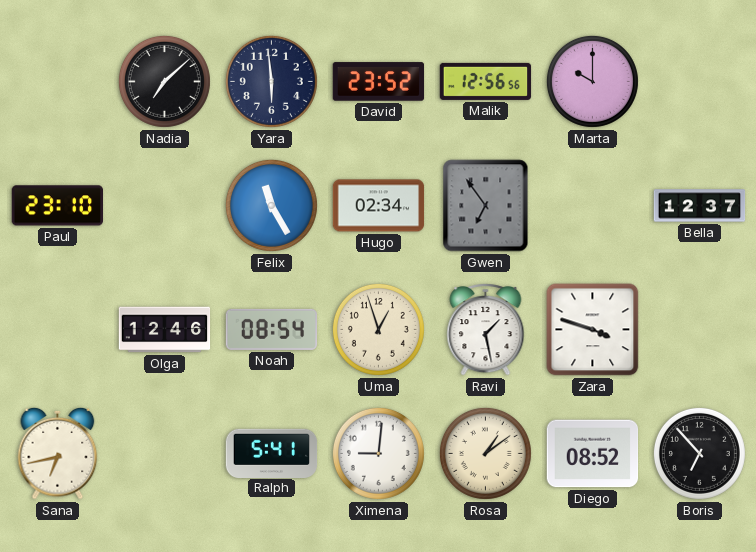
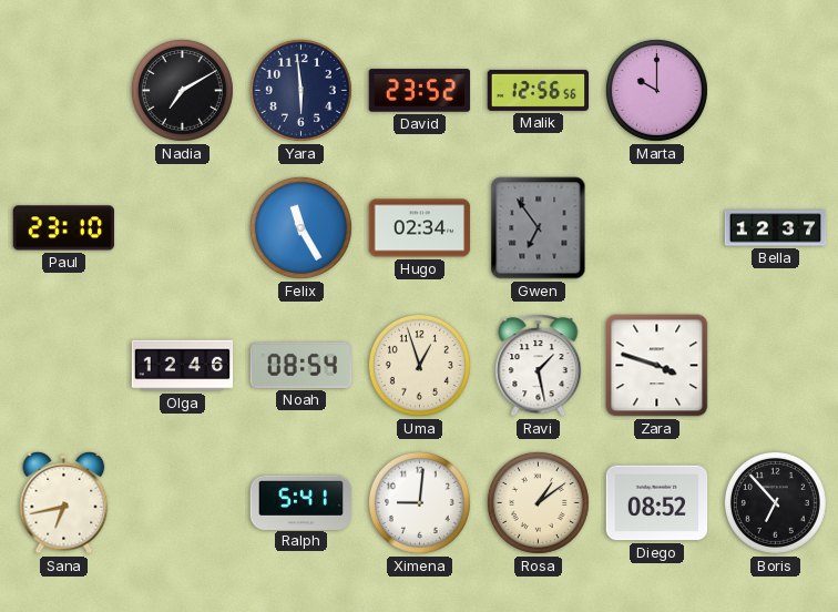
Nadia: 7:08 -> 7:10
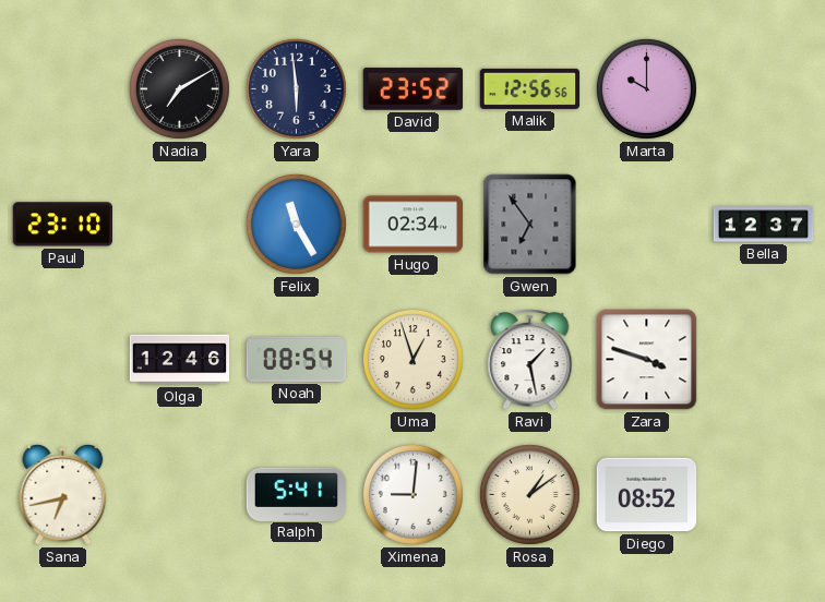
Boris: 6:53 -> none
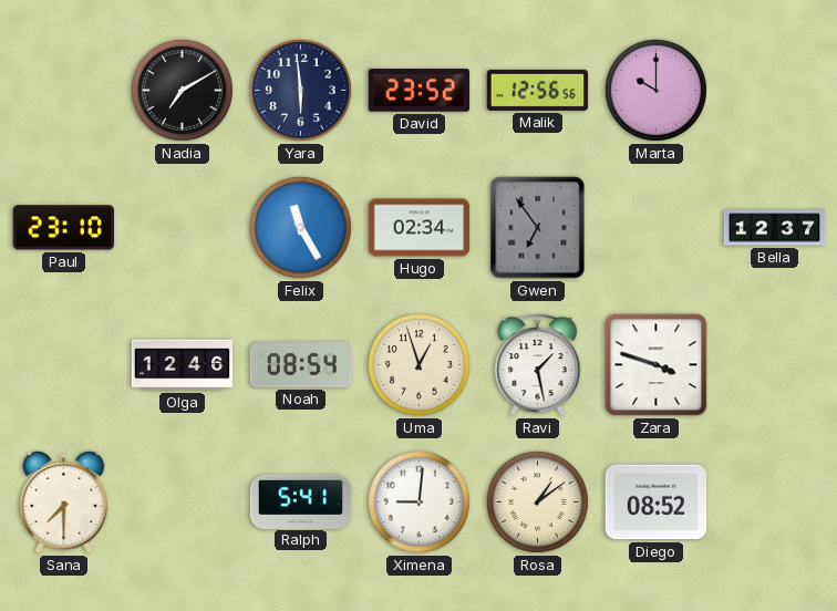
Sana: 6:43 -> 7:30
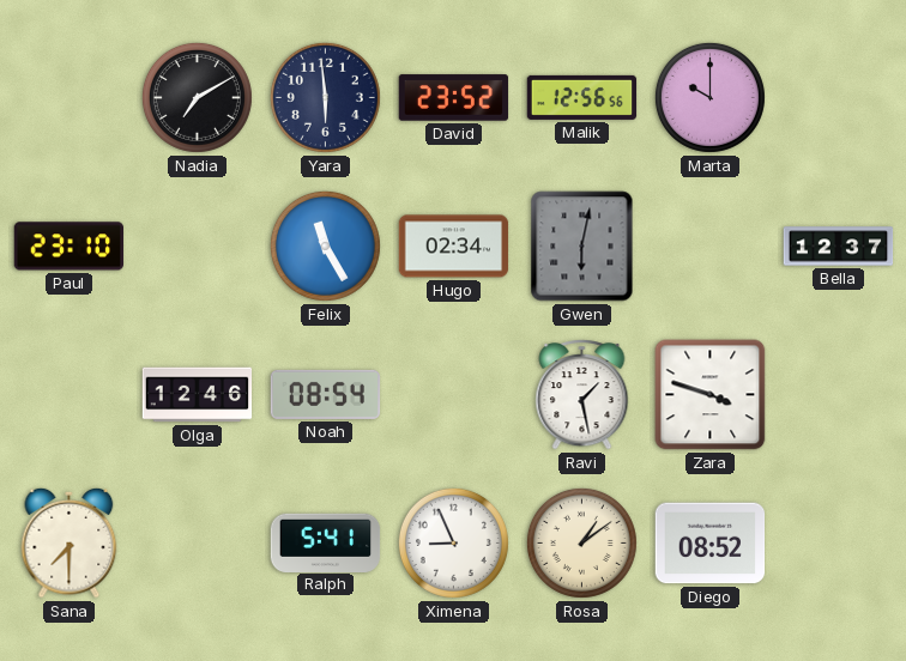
Gwen: 6:54 -> 6:02
Uma: 12:57 -> none
Ximena: 9:01 -> 8:56
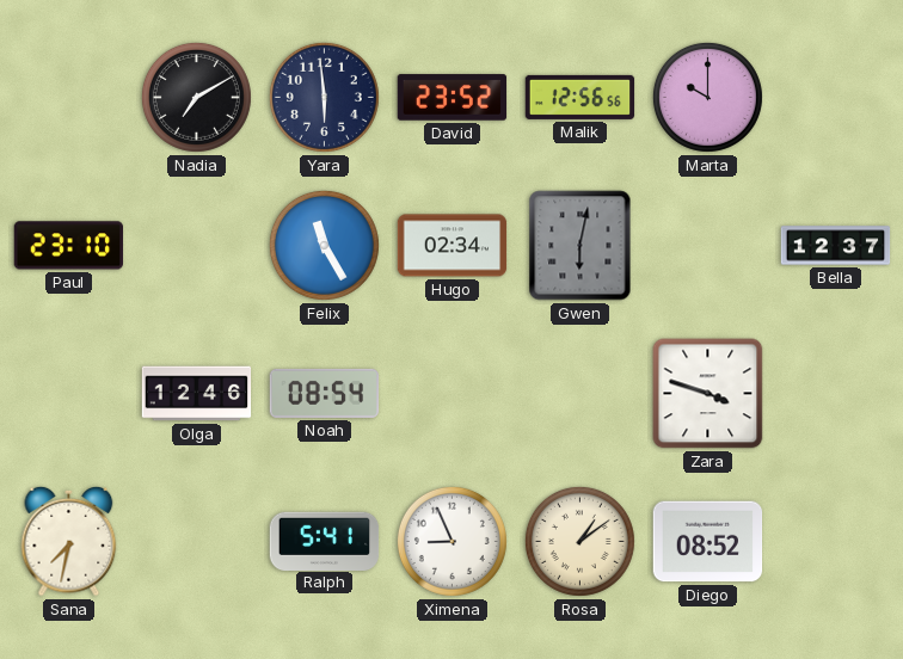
Ravi: 1:28 -> none
Sana: 7:30 -> 7:32
